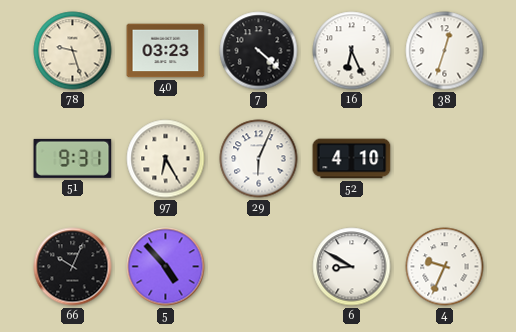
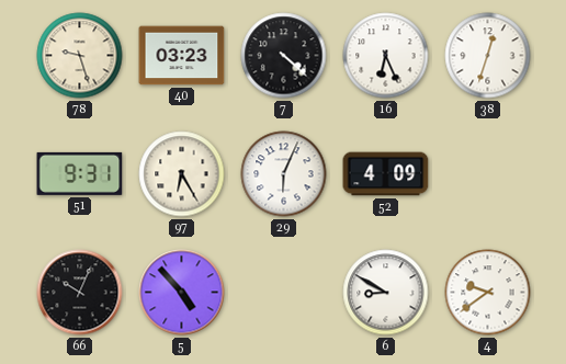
52: 4:10 -> 4:09
4: 9:34 -> 9:39
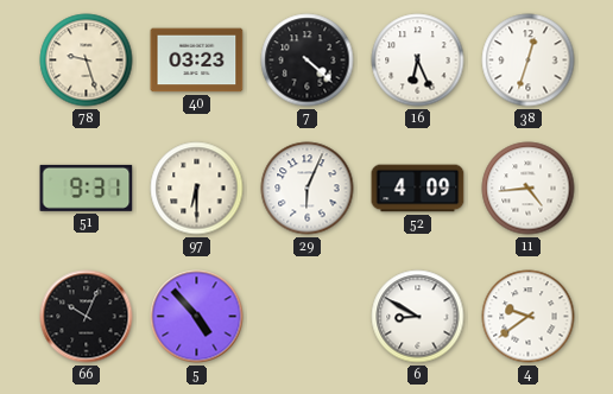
97: 6:25 -> 6:30
11: none -> 4:44
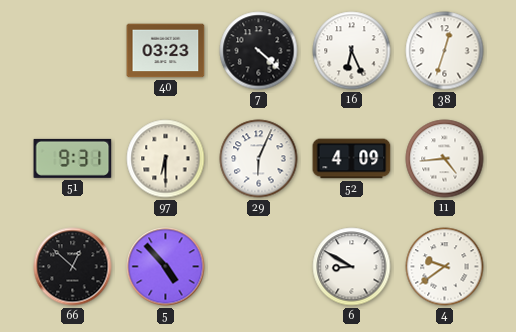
78: 9:27 -> none
66: 10:04 -> 12:52
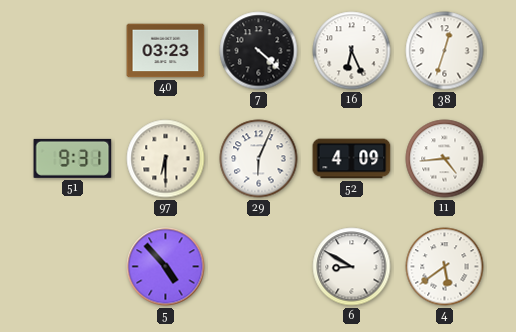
66: 12:52 -> none
4: 9:39 -> 5:39
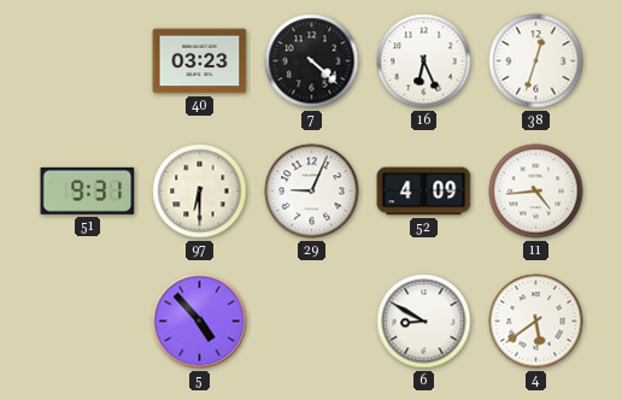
29: 6:04 -> 9:04
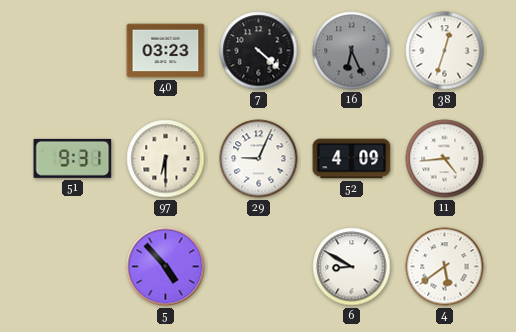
16 dial: white -> grey
